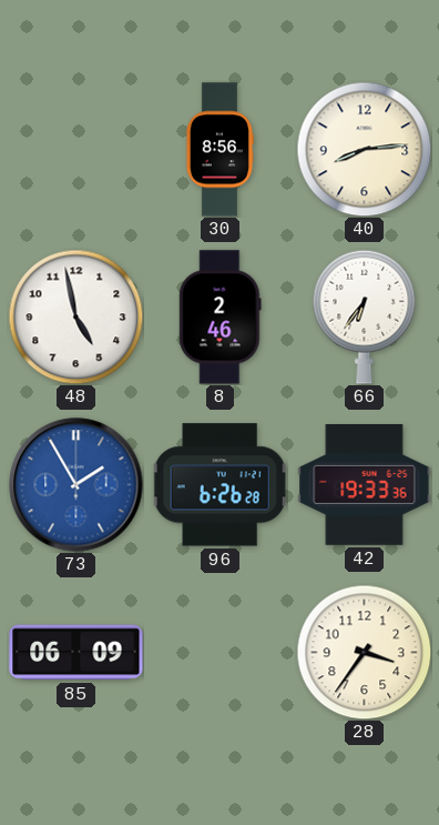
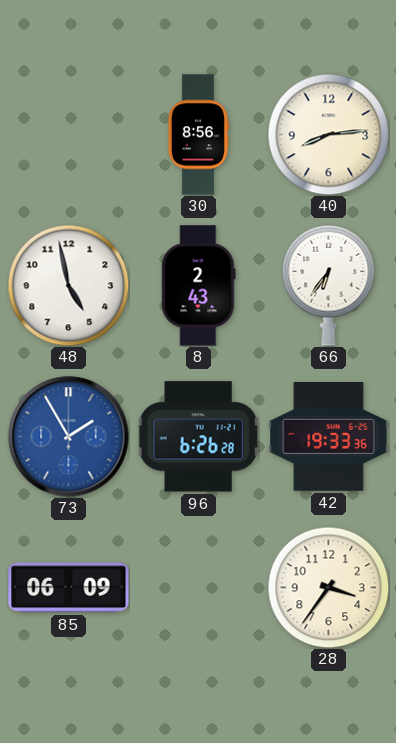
8: 2:46 -> 2:43
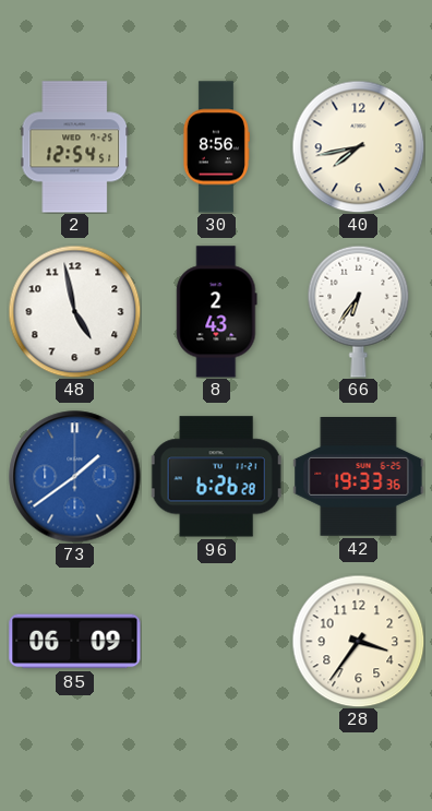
2: none -> 12:54
40: 8:14 -> 7:43
73: 1:55 -> 1:39
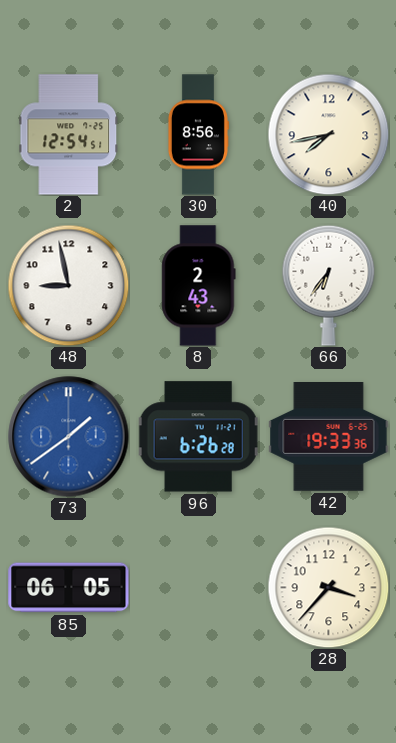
48: 4:58 -> 8:58
85: 06:09 -> 06:05
28: 3:36 -> 3:37
